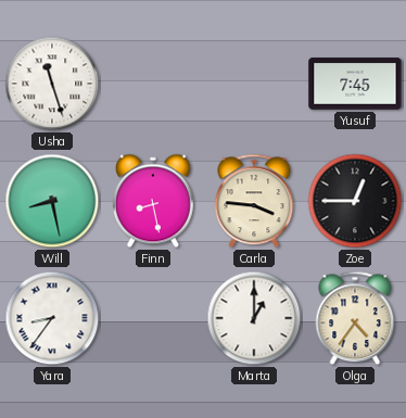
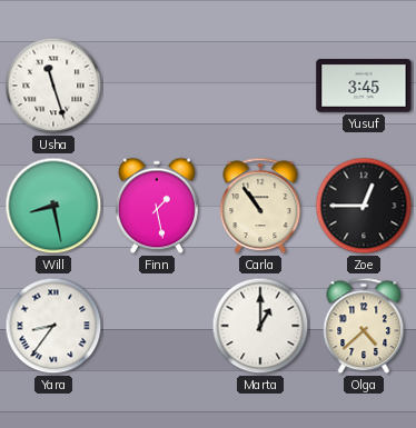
Yusuf: 7:45 -> 3:45
Finn: 8:28 -> 1:28
Carla: 3:46 -> 10:54
Olga: 4:36 -> 4:38
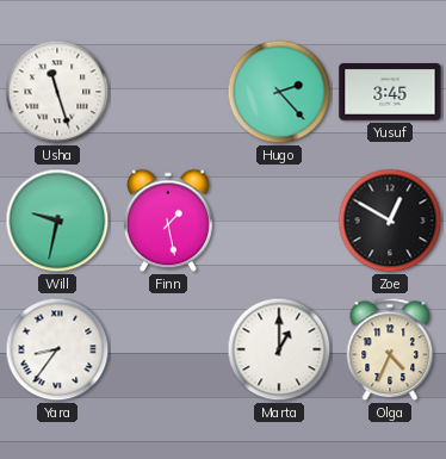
Hugo: none -> 2:23
Will: 8:28 -> 9:32
Carla: 10:54 -> none
Zoe: 12:45 -> 12:50
Olga: 4:38 -> 4:34
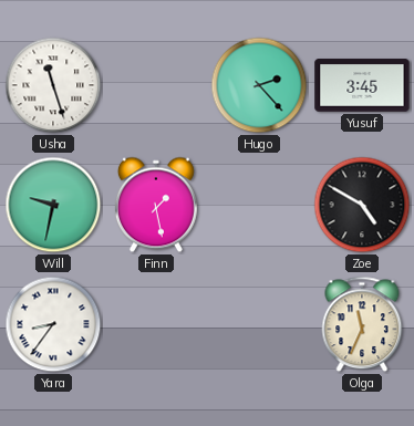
Zoe: 12:50 -> 4:50
Marta: 1:00 -> none
Olga: 4:34 -> 11:34
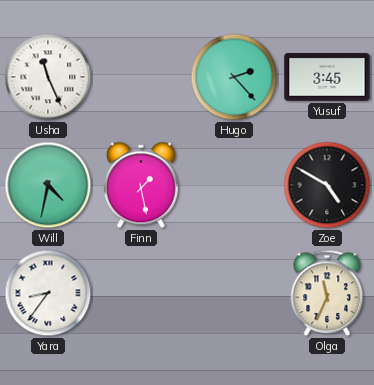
Usha: 11:27 -> 11:26
Will: 9:32 -> 4:32
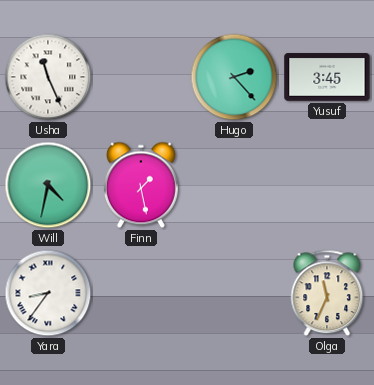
Zoe: 4:50 -> none
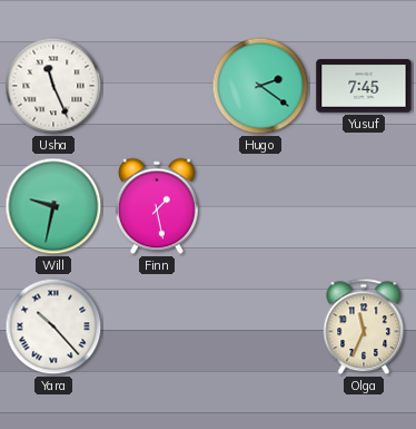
Hugo: 2:23 -> 2:21
Yusuf: 3:45 -> 7:45
Will: 4:32 -> 9:32
Yara: 8:36 -> 10:23
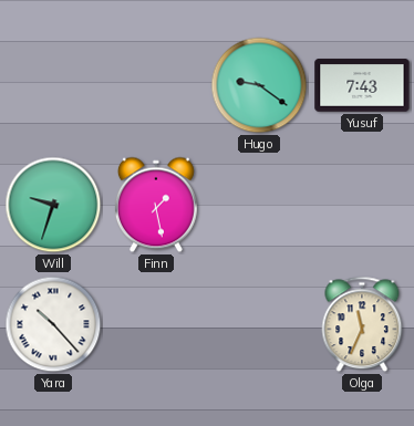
Usha: 11:26 -> none
Hugo: 2:21 -> 9:21
Yusuf: 7:45 -> 7:43
Will: 9:32 -> 9:33
